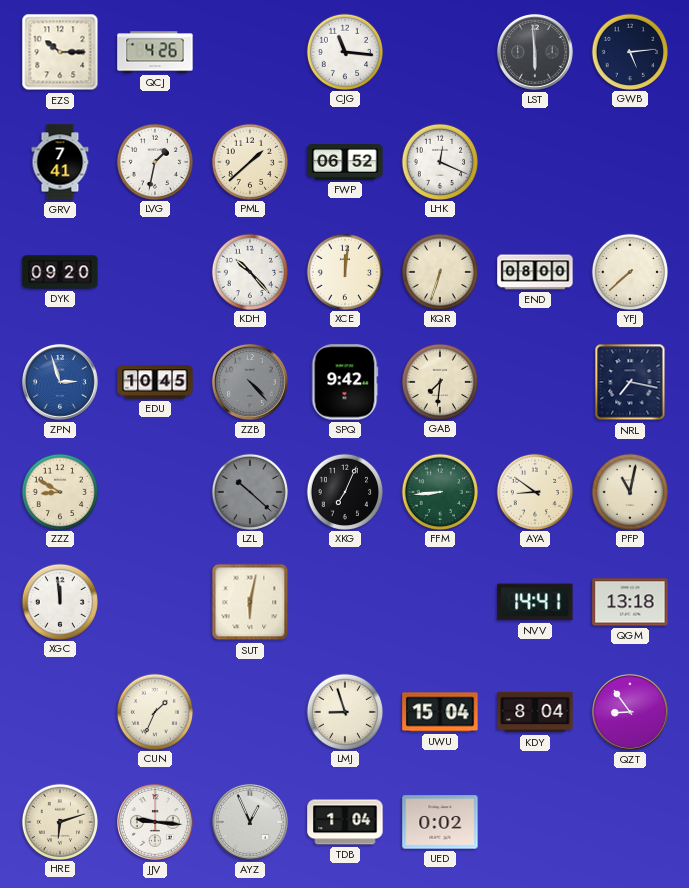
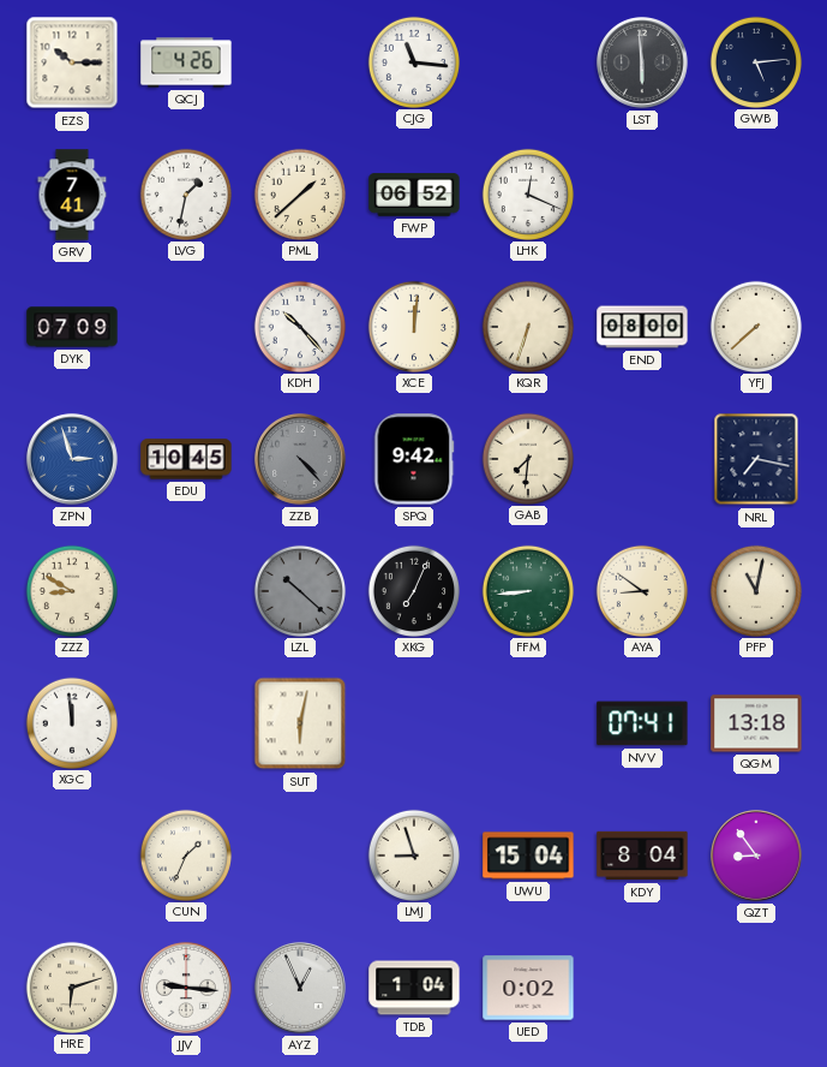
DYK: 09:20 -> 07:09
NVV: 14:41 -> 07:41
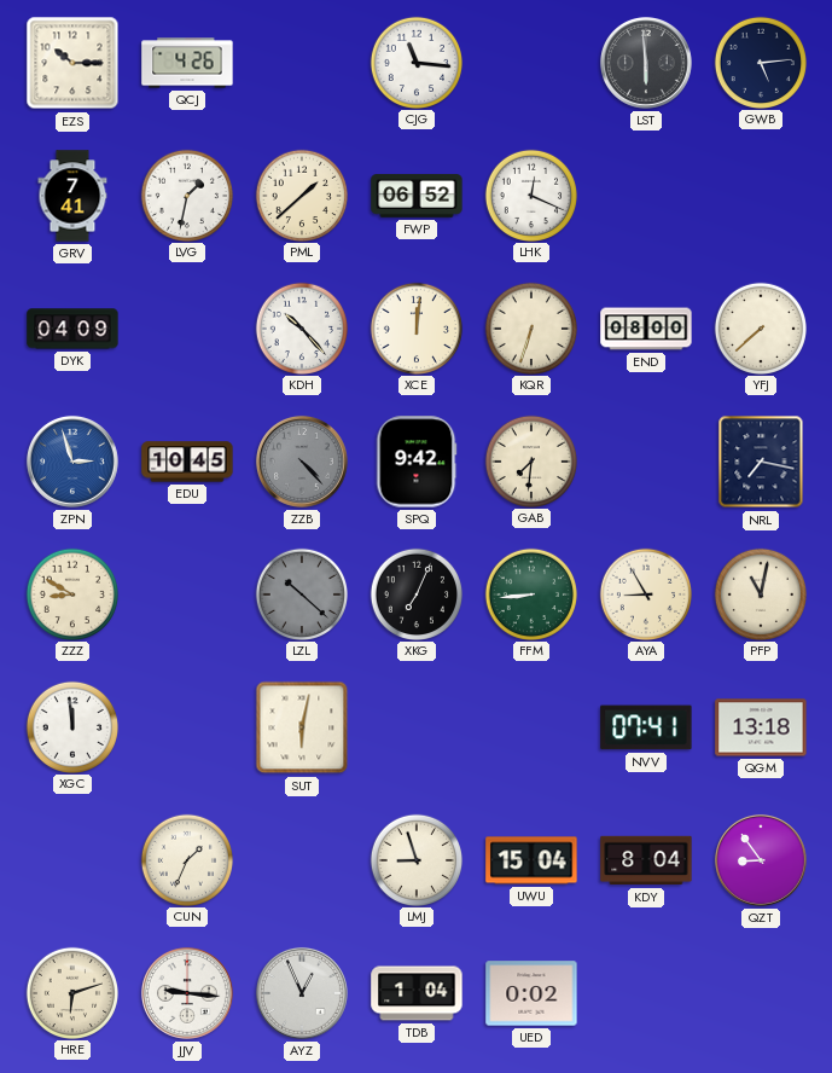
DYK: 07:09 -> 04:09
AYA: 8:51 -> 8:55
